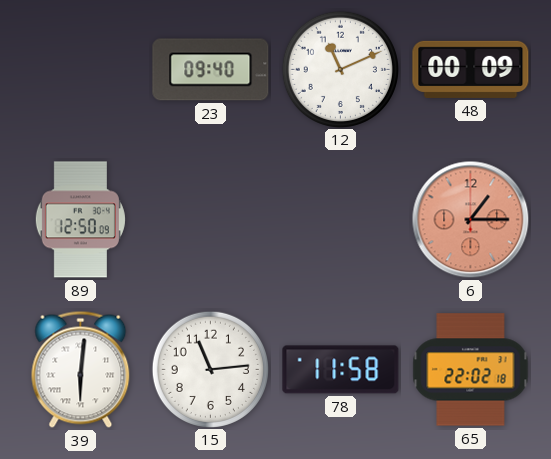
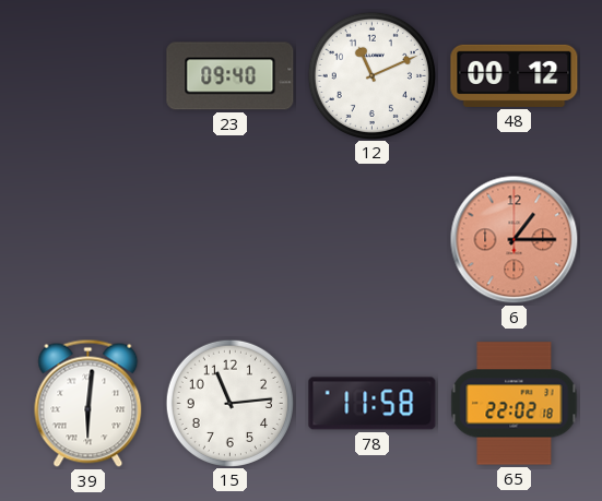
48: 00:09 -> 00:12
89: 12:50 -> none
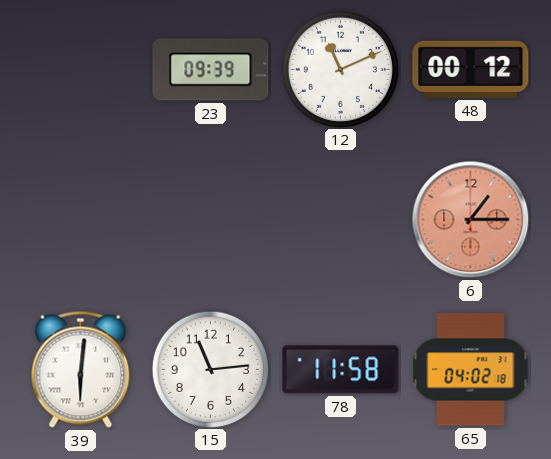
23: 09:40 -> 09:39
65: 22:02 -> 04:02
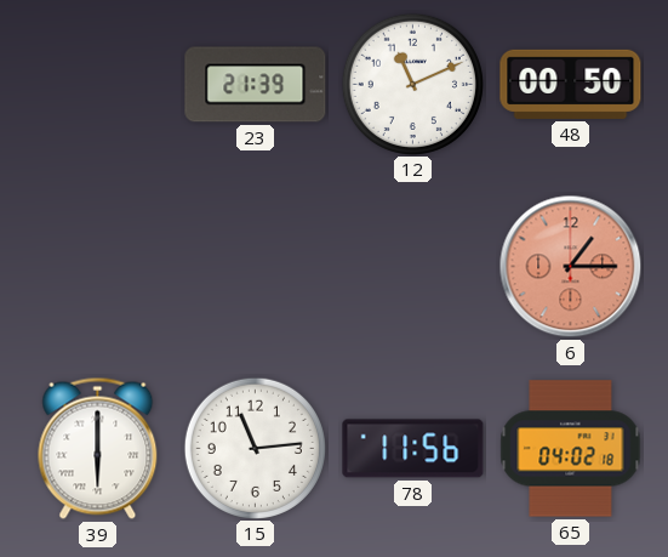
23: 09:39 -> 21:39
48: 00:12 -> 00:50
39: 6:01 -> 6:00
78: 11:58 -> 11:56
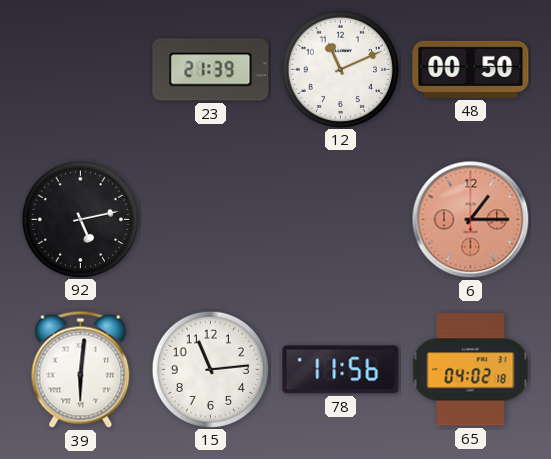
92: none -> 5:13
39: 6:00 -> 6:01
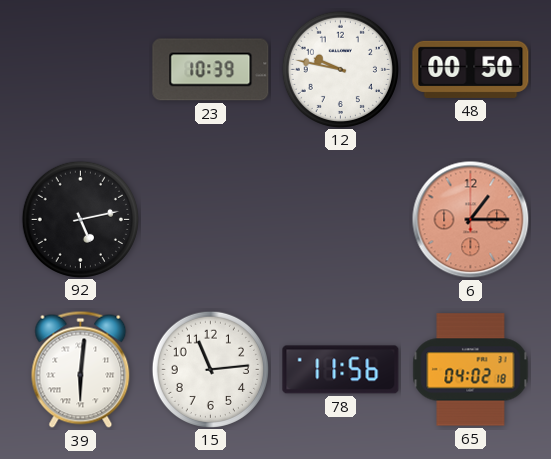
23: 21:39 -> 10:39
12: 11:11 -> 9:47
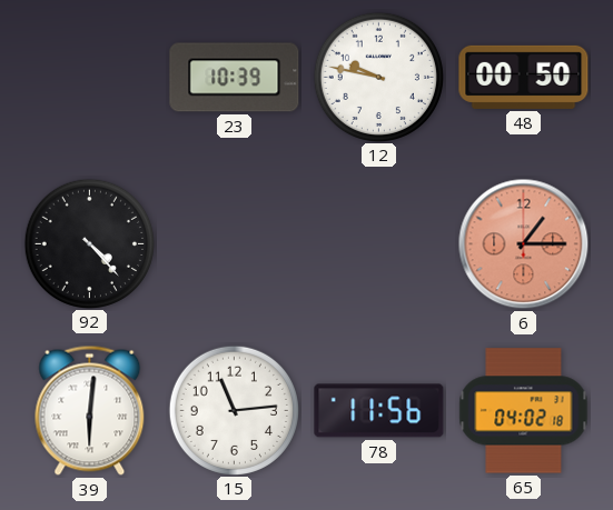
92: 5:13 -> 4:23
